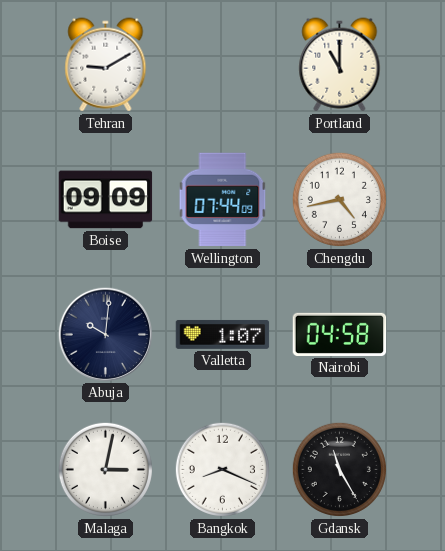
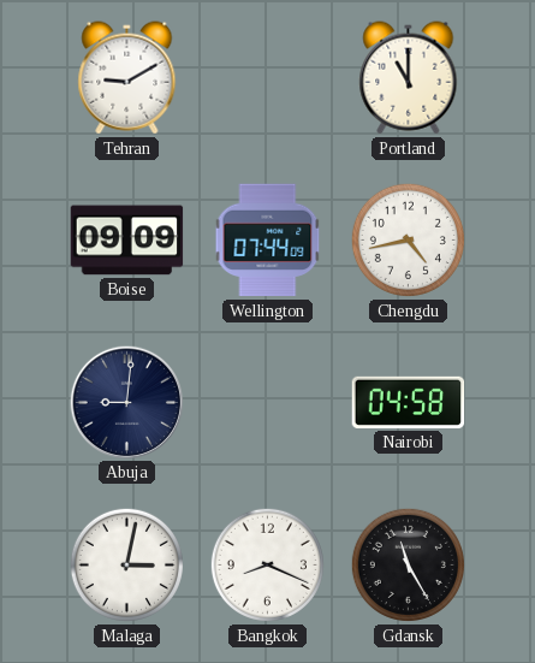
Abuja: 10:01 -> 9:01
Valletta: 1:07 -> none
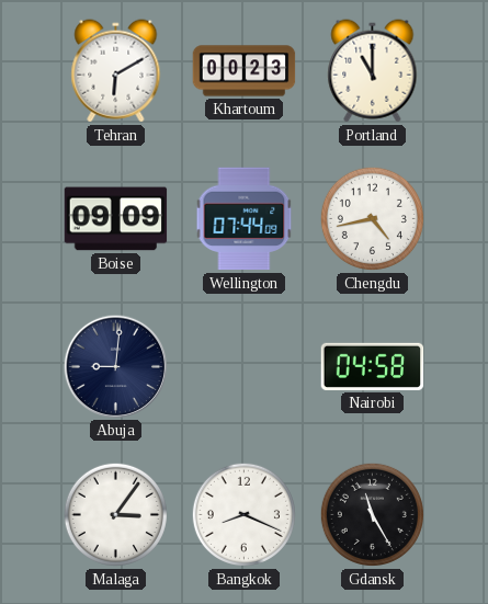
Tehran: 9:10 -> 6:10
Khartoum: none -> 00:23
Malaga: 3:02 -> 3:06
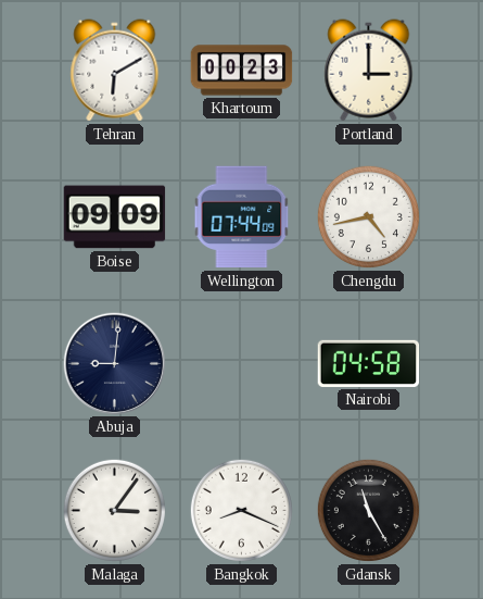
Portland: 11:00 -> 3:00
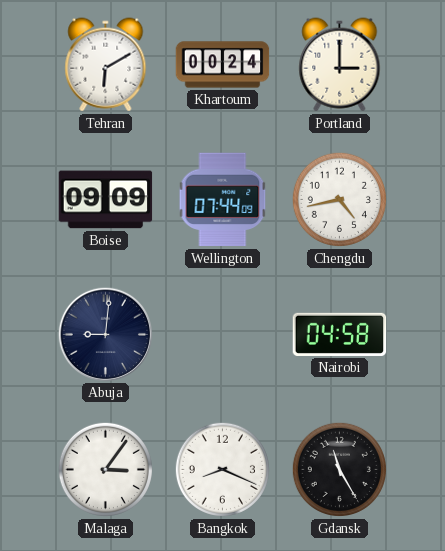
Khartoum: 00:23 -> 00:24
